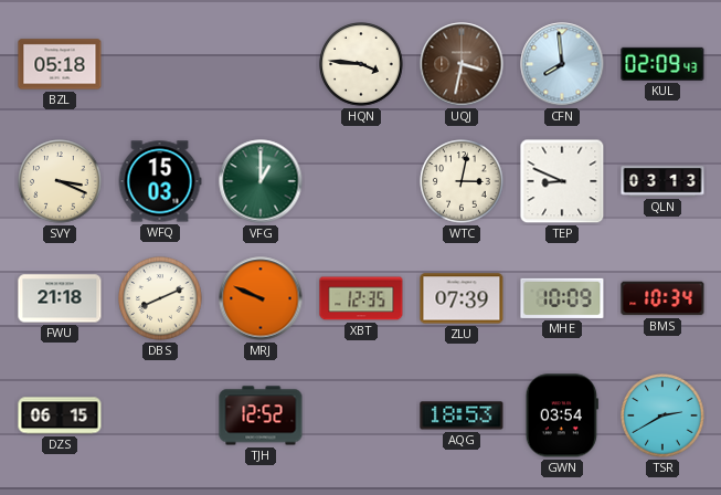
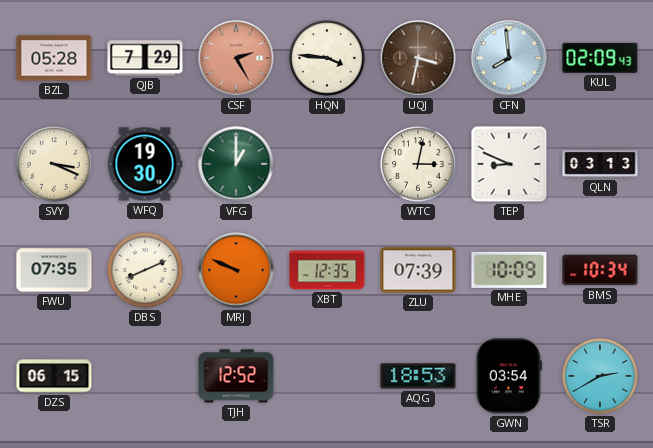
BZL: 05:18 -> 05:28
QJB: none -> 7:29
CSF: none -> 2:25
WFQ: 15:03 -> 19:30
FWU: 21:18 -> 07:35
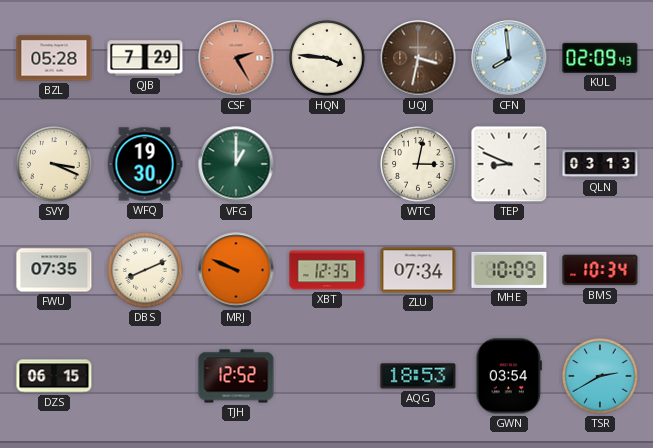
ZLU: 07:39 -> 07:34
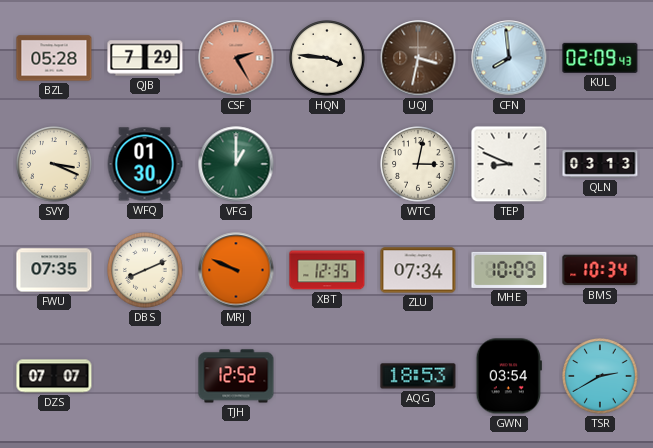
WFQ: 19:30 -> 01:30
DZS: 06:15 -> 07:07
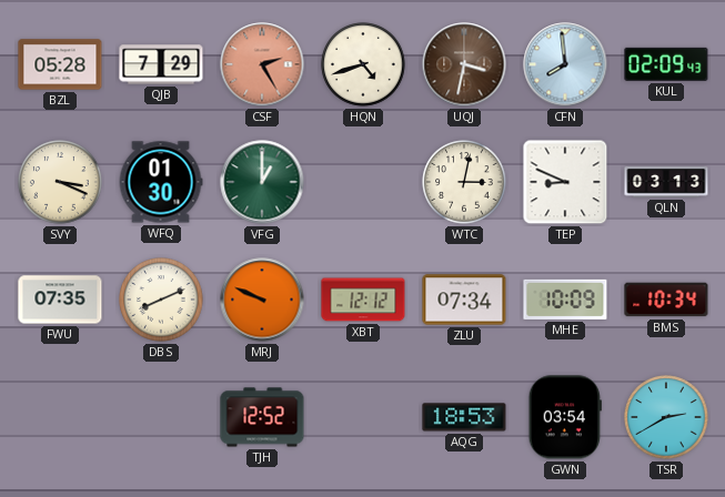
HQN: 3:46 -> 4:42
XBT: 12:35 -> 12:12
DZS: 07:07 -> none
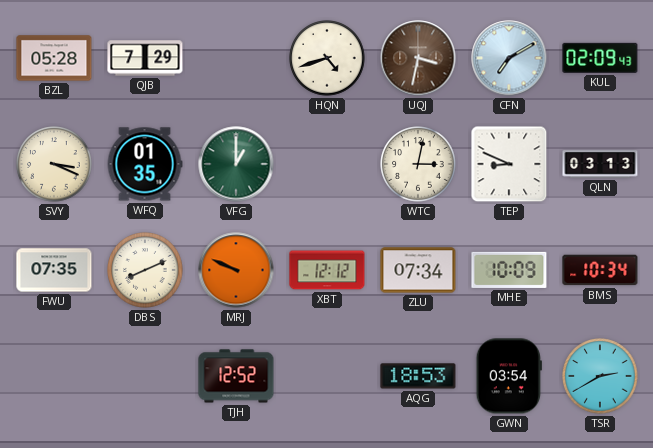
CSF: 2:25 -> none
CFN: 7:59 -> 7:10
WFQ: 01:30 -> 01:35
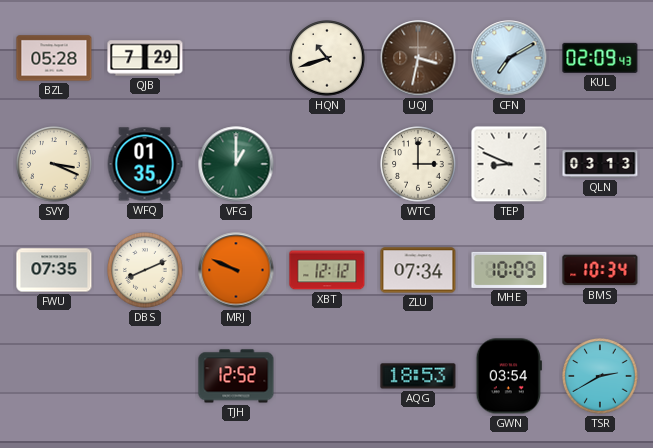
HQN: 4:42 -> 10:42
WTC: 3:02 -> 3:00
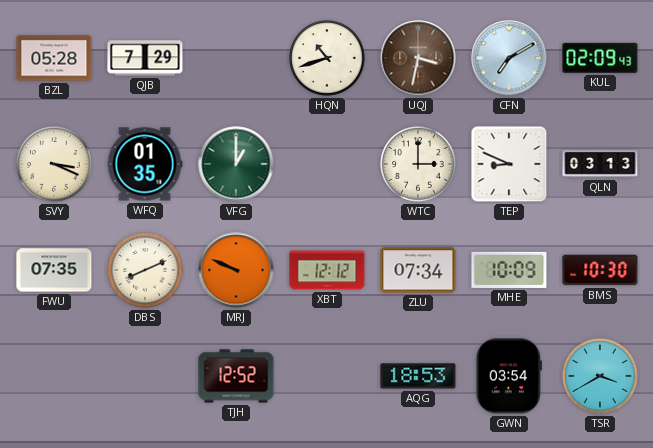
BMS: 10:34 -> 10:30
TSR: 2:40 -> 3:40
